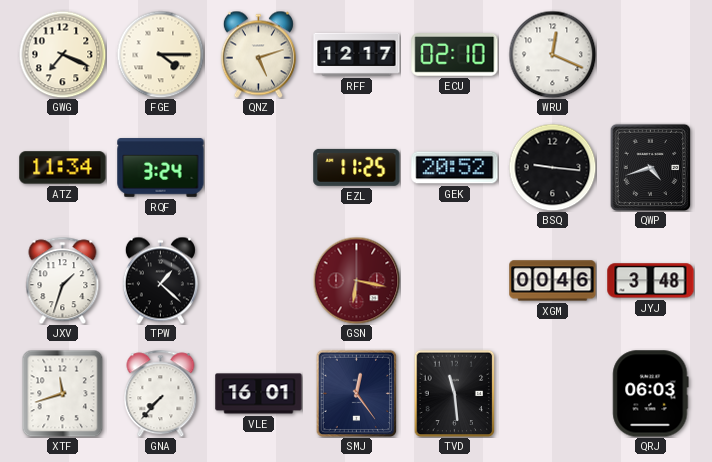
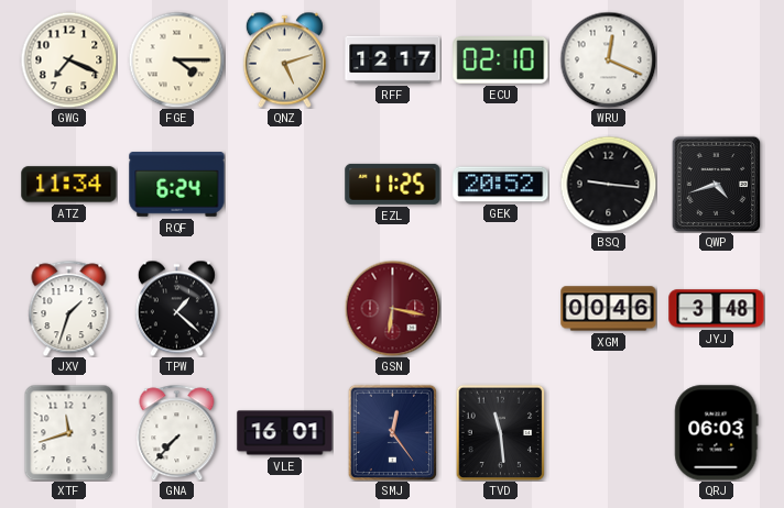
RQF: 3:24 -> 6:24
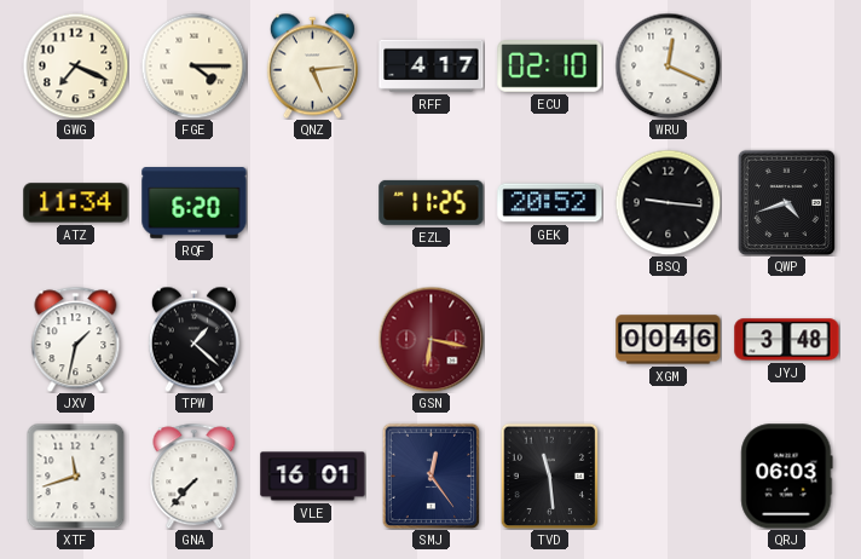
QNZ: 5:12 -> 5:14
RFF: 12:17 -> 4:17
RQF: 6:24 -> 6:20
JXV: 1:33 -> 1:32
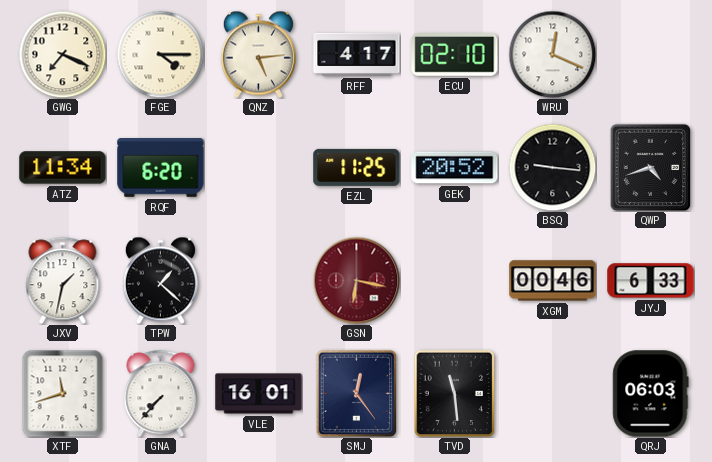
JYJ: 3:48 -> 6:33
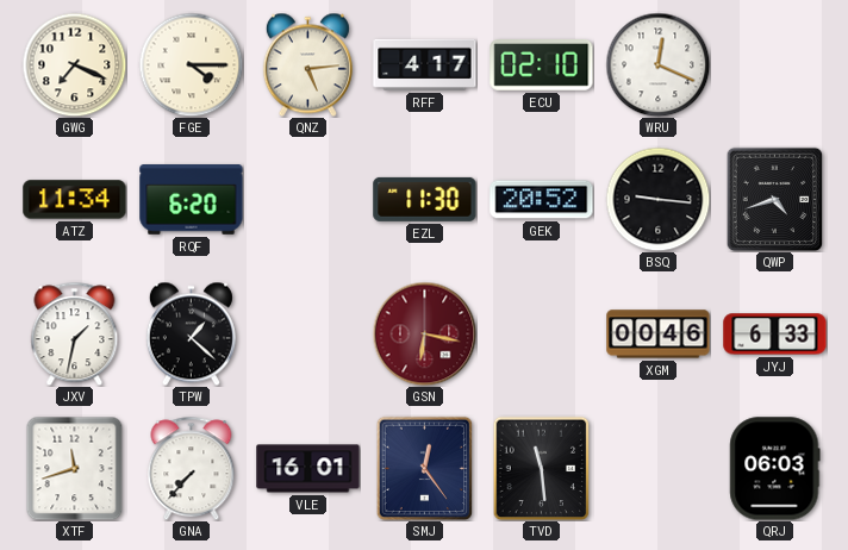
EZL: 11:25 -> 11:30
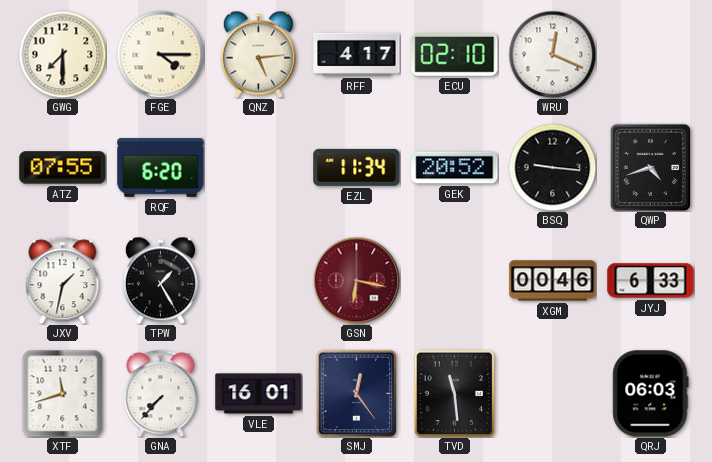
GWG: 7:19 -> 7:30
ATZ: 11:34 -> 07:55
EZL: 11:30 -> 11:34
TPW: 1:22 -> 1:25
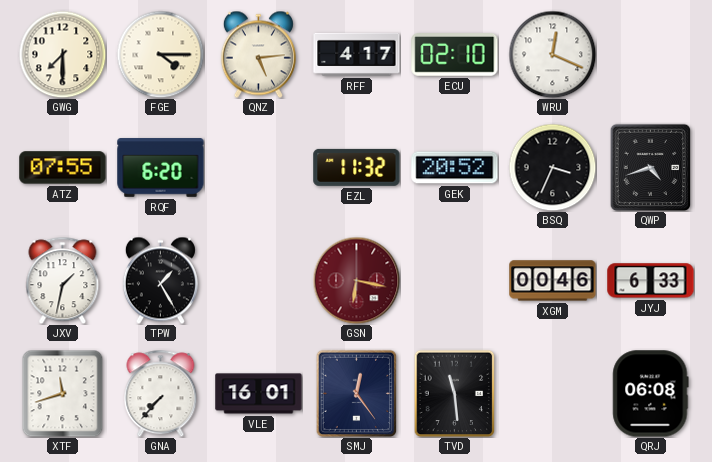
EZL: 11:34 -> 11:32
BSQ: 9:16 -> 3:34
QRJ: 06:03 -> 06:08
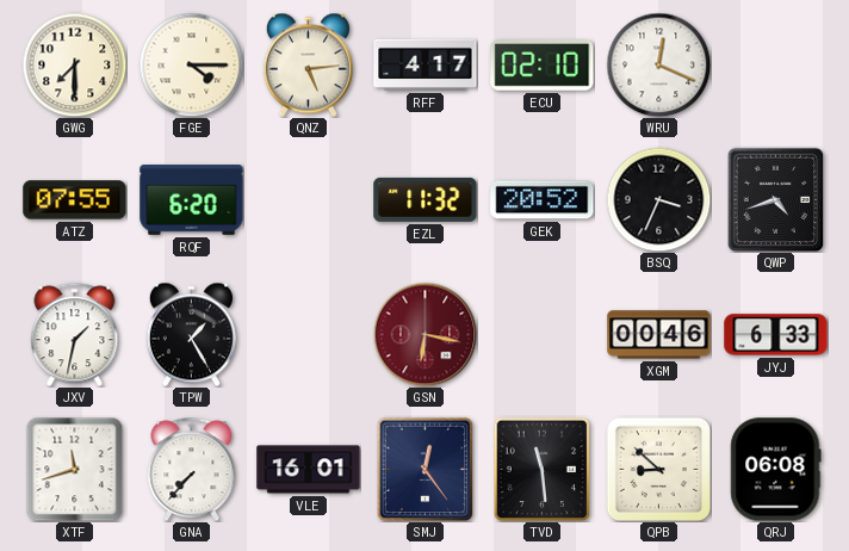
QPB: none -> 8:52
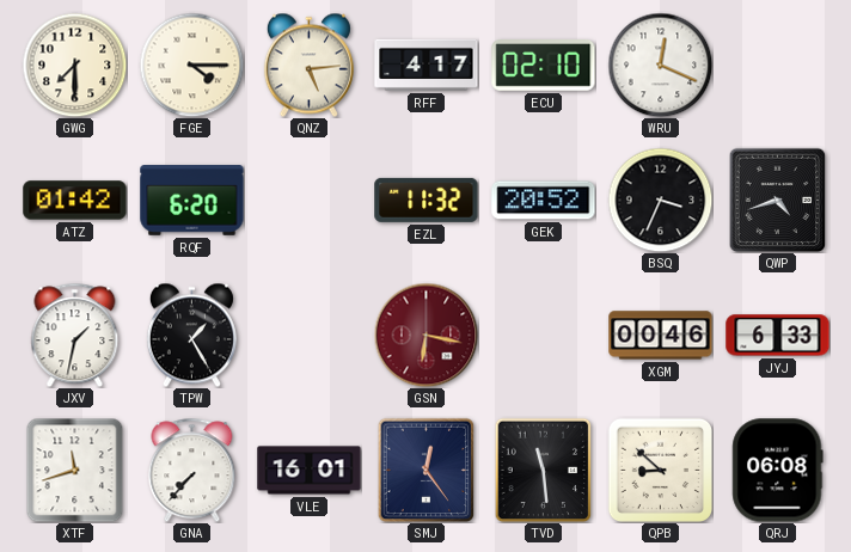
ATZ: 07:55 -> 01:42
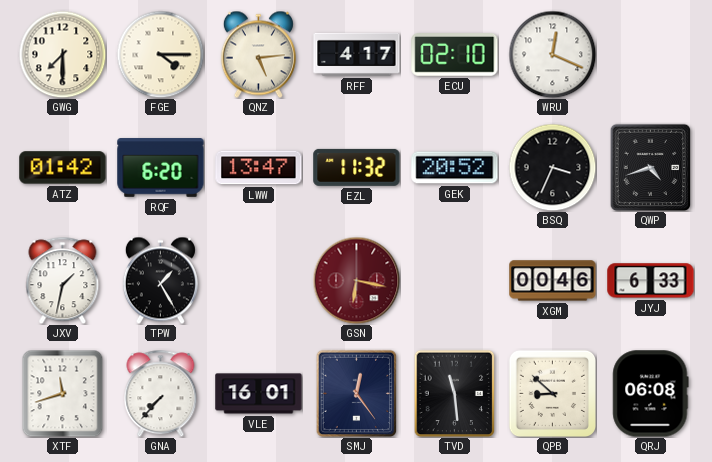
LWW: none -> 13:47
